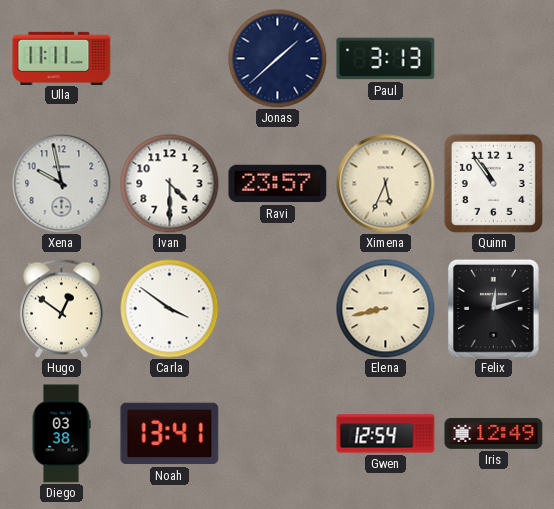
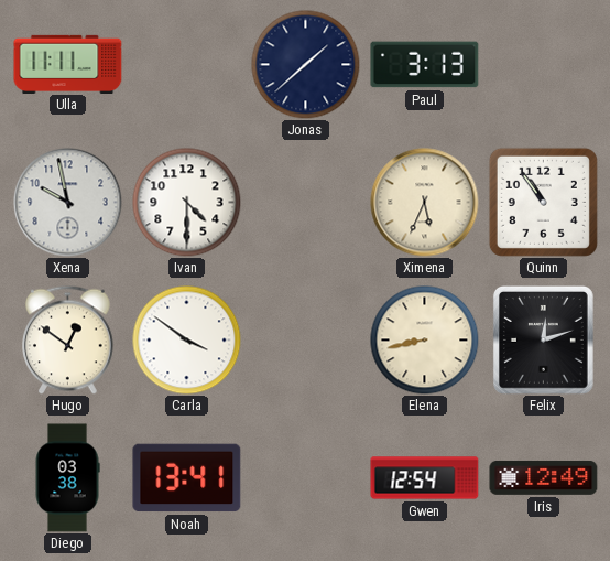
Ravi: 23:57 -> none
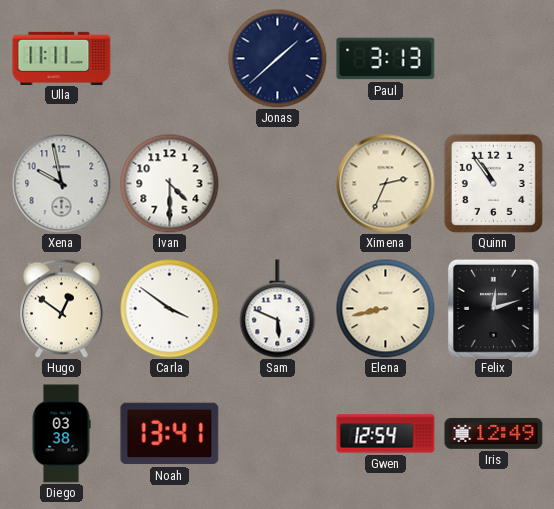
Ximena: 5:34 -> 2:34
Sam: none -> 5:49
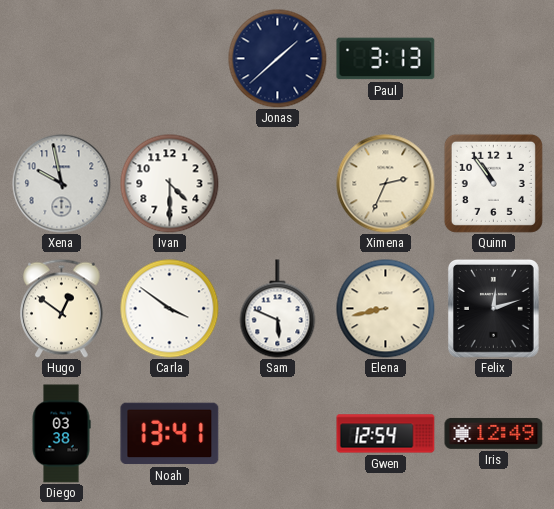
Ulla: 11:11 -> none
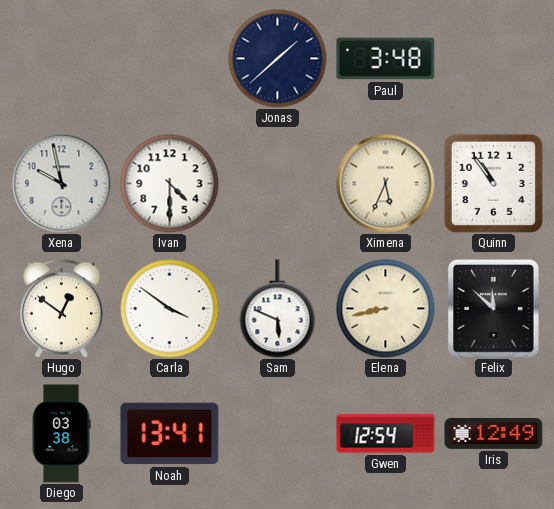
Paul: 3:13 -> 3:48
Ximena: 2:34 -> 5:34
Felix: 12:12 -> 11:52
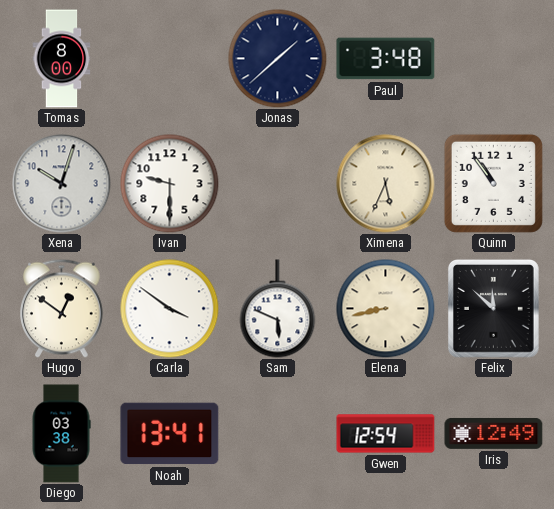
Tomas: none -> 8:00
Xena: 9:58 -> 10:03
Ivan: 4:30 -> 9:30
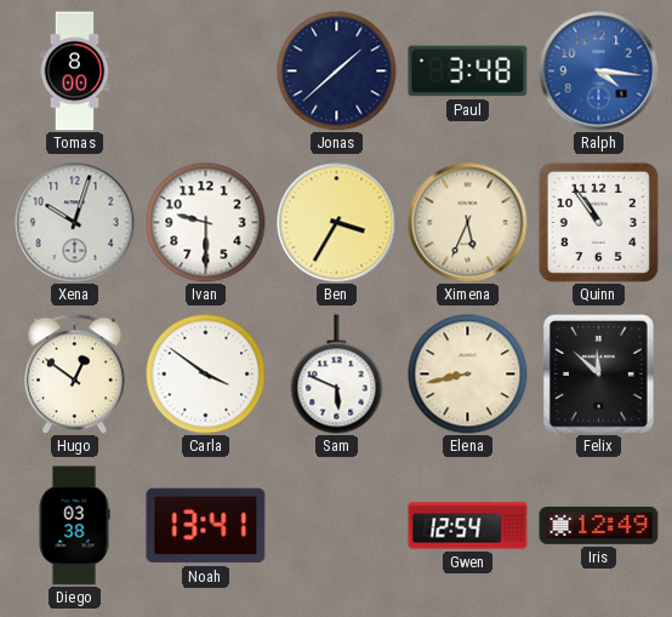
Ralph: none -> 4:16
Ben: none -> 3:35
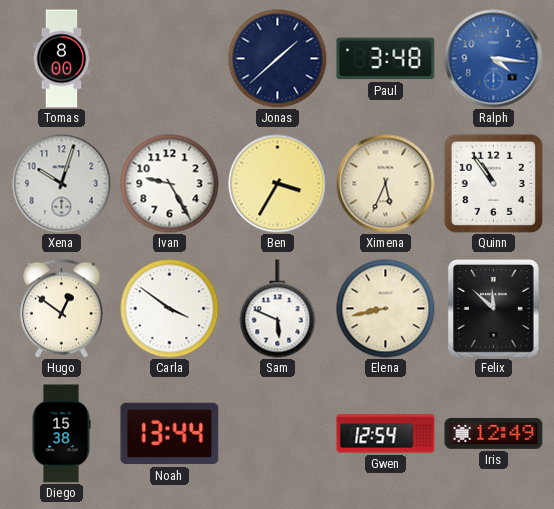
Ivan: 9:30 -> 9:25
Diego: 03:38 -> 15:38
Noah: 13:41 -> 13:44
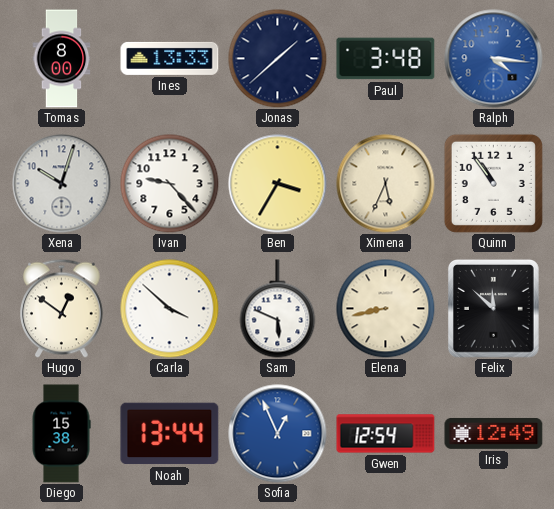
Ines: none -> 13:33
Ivan: 9:25 -> 9:23
Carla: 3:51 -> 3:52
Sofia: none -> 12:56
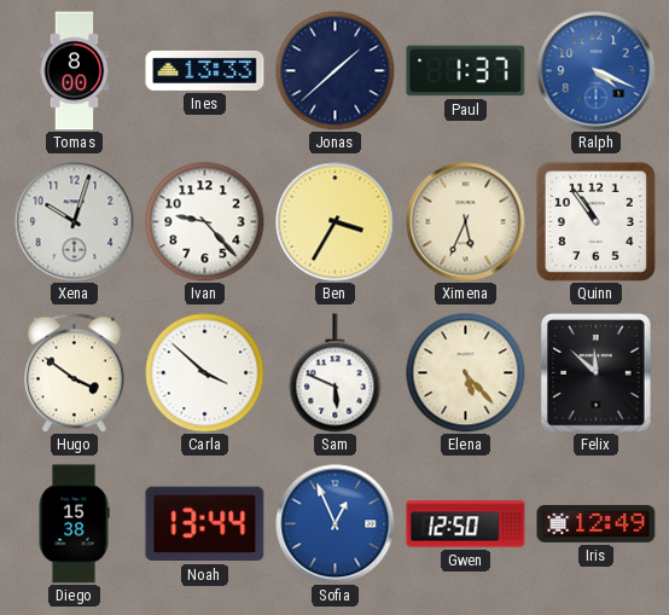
Paul: 3:48 -> 1:37
Ralph: 4:16 -> 4:19
Hugo: 12:51 -> 3:51
Elena: 8:43 -> 5:23
Gwen: 12:54 -> 12:50
